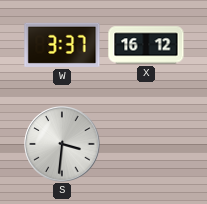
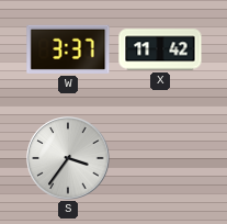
X: 16:12 -> 11:42
S: 3:31 -> 3:36
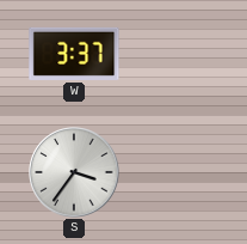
X: 11:42 -> none
